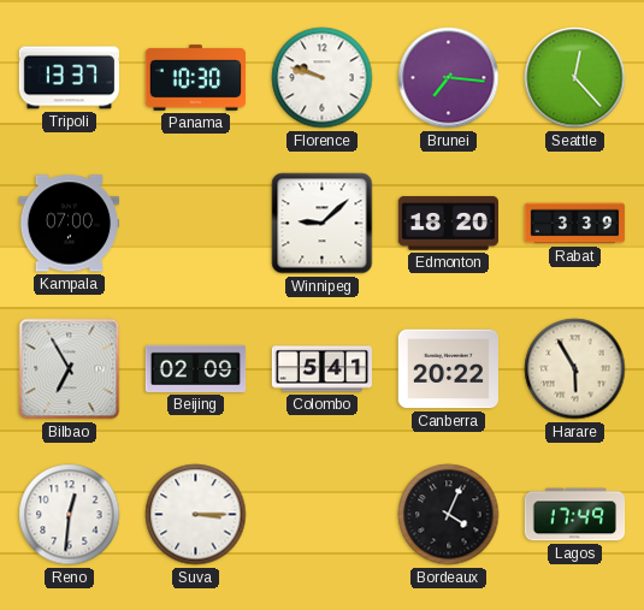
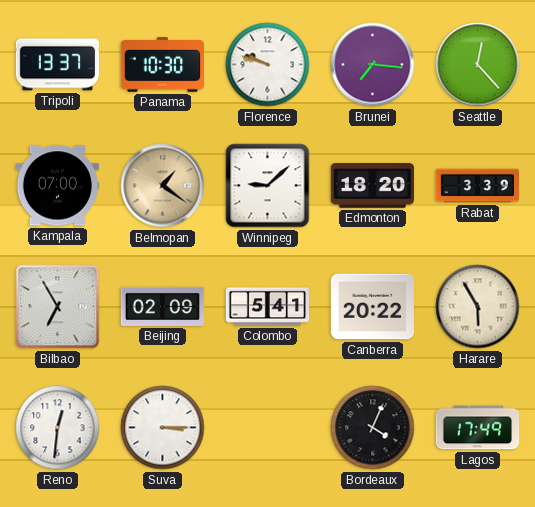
Belmopan: none -> 1:21
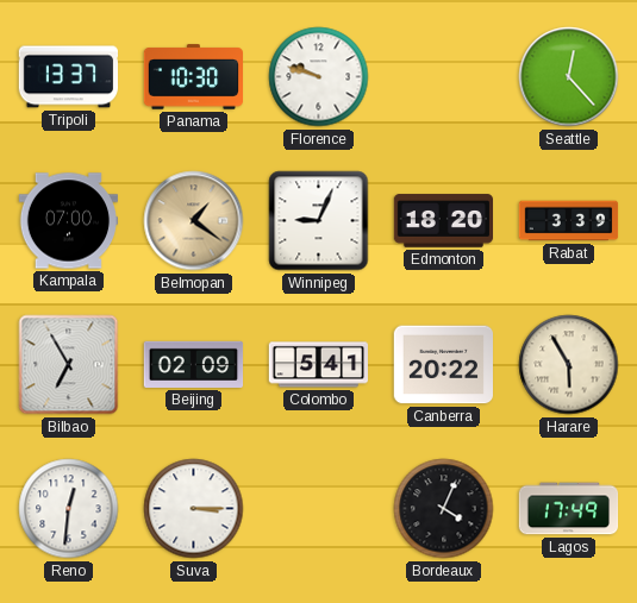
Brunei: 7:16 -> none
Winnipeg: 9:08 -> 9:04
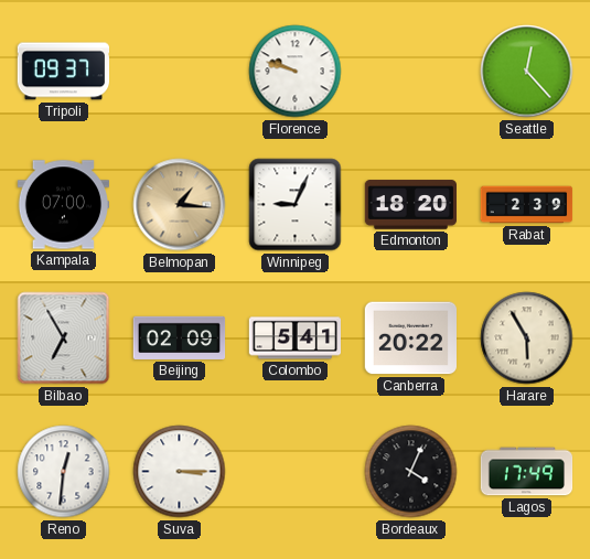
Tripoli: 13:37 -> 09:37
Panama: 10:30 -> none
Belmopan: 1:21 -> 1:16
Rabat: 3:39 -> 2:39
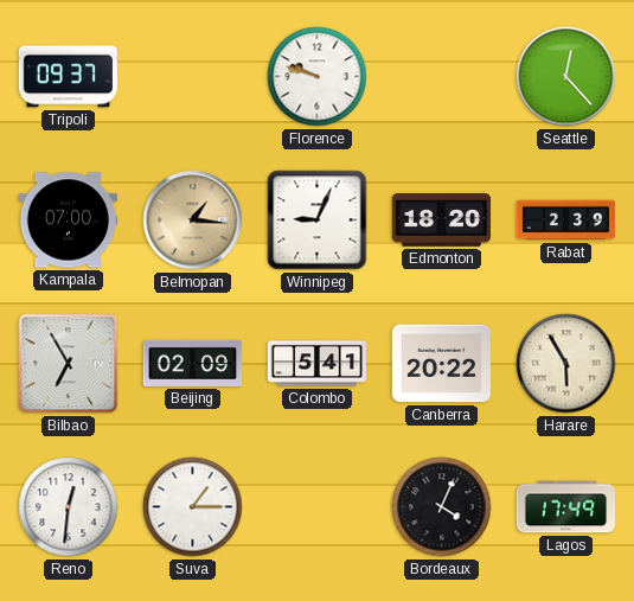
Suva: 3:15 -> 1:15
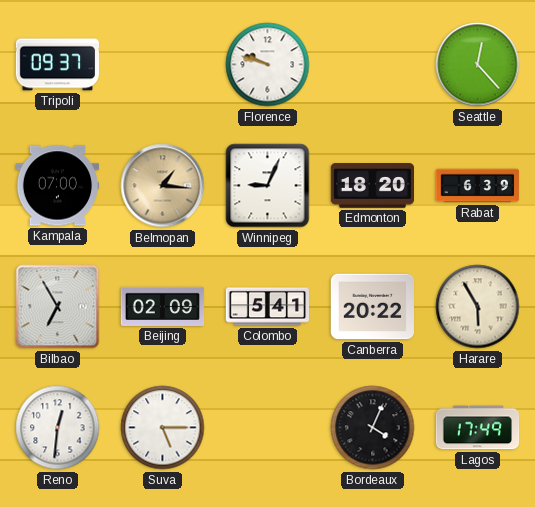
Rabat: 2:39 -> 6:39
Suva: 1:15 -> 5:15
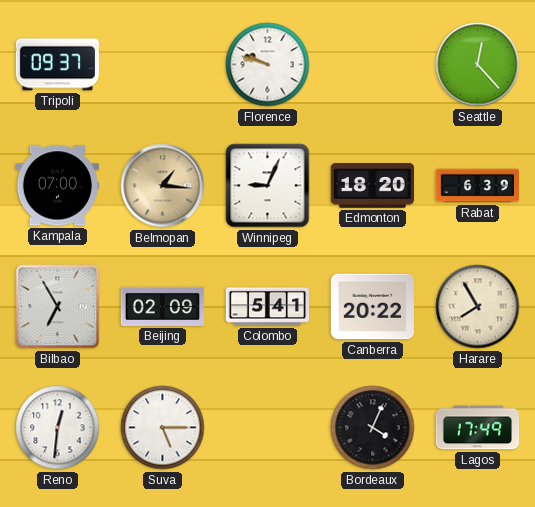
Harare: 5:55 -> 7:55
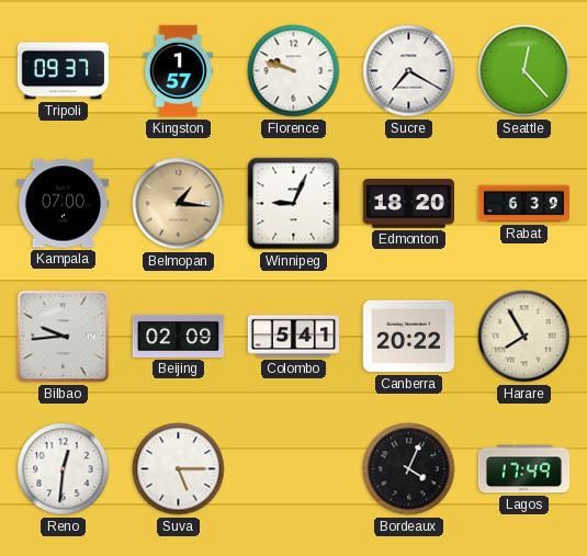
Kingston: none -> 1:57
Sucre: none -> 7:20
Bilbao: 6:55 -> 9:44
